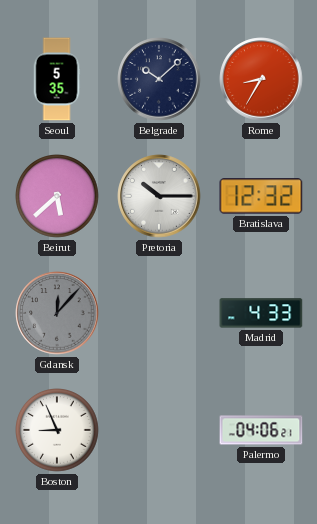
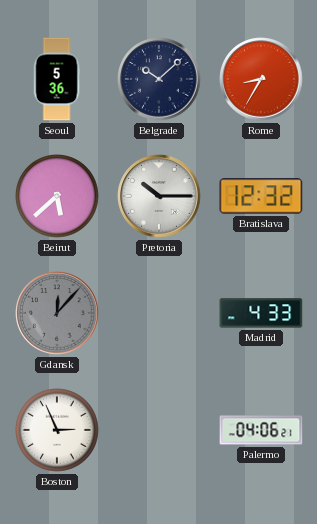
Seoul: 5:35 -> 5:36
Boston: 8:56 -> 2:56
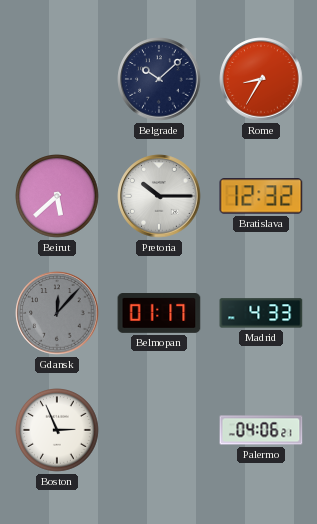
Seoul: 5:36 -> none
Belmopan: none -> 01:17
